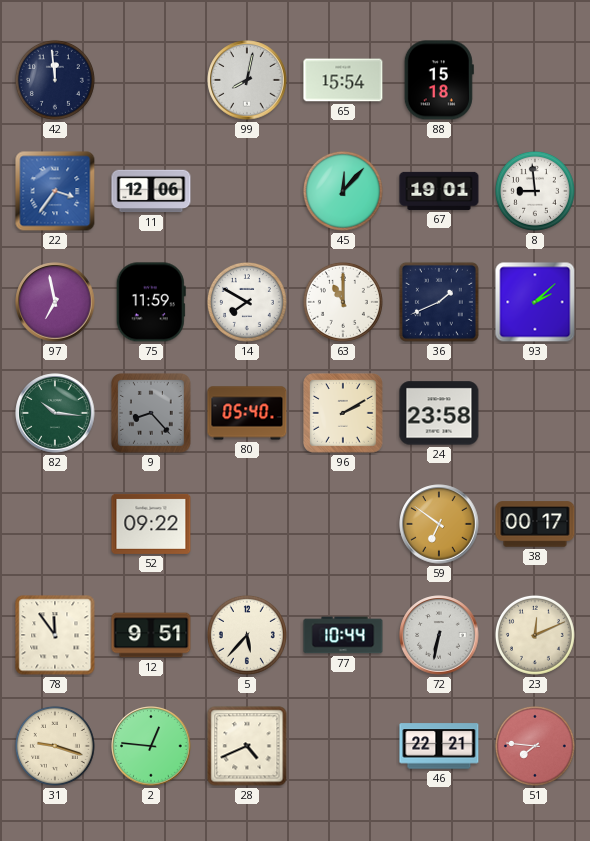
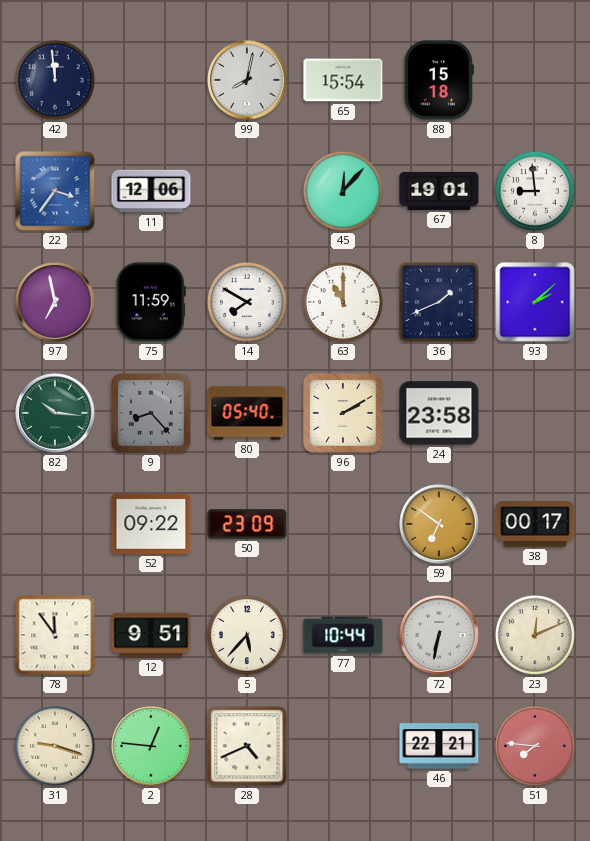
50: none -> 23:09
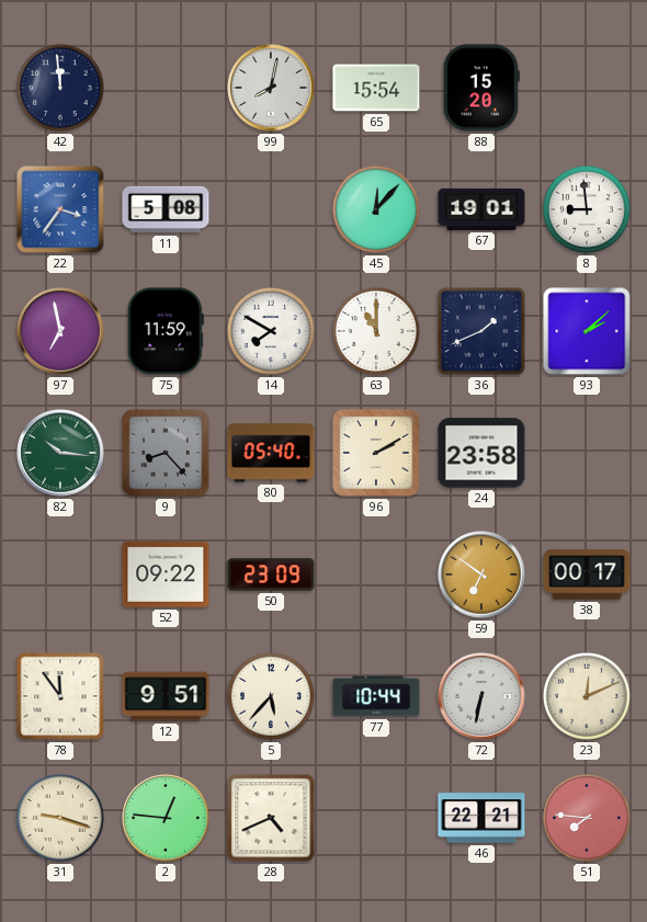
88: 15:18 -> 15:20
11: 12:06 -> 5:08
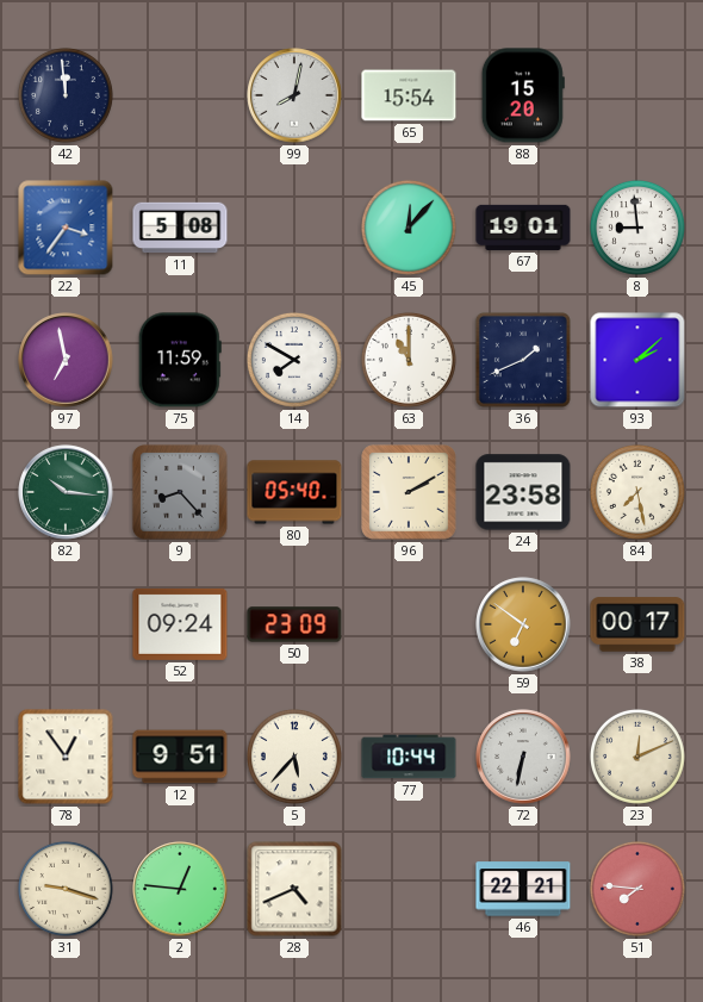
84: none -> 7:28
52: 09:22 -> 09:24
78: 11:54 -> 12:54
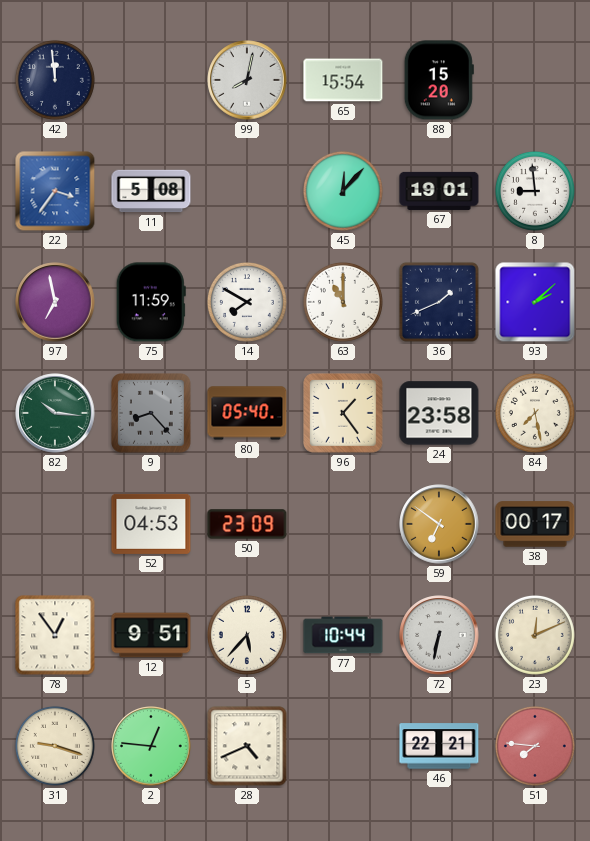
96: 2:10 -> 1:24
52: 09:24 -> 04:53
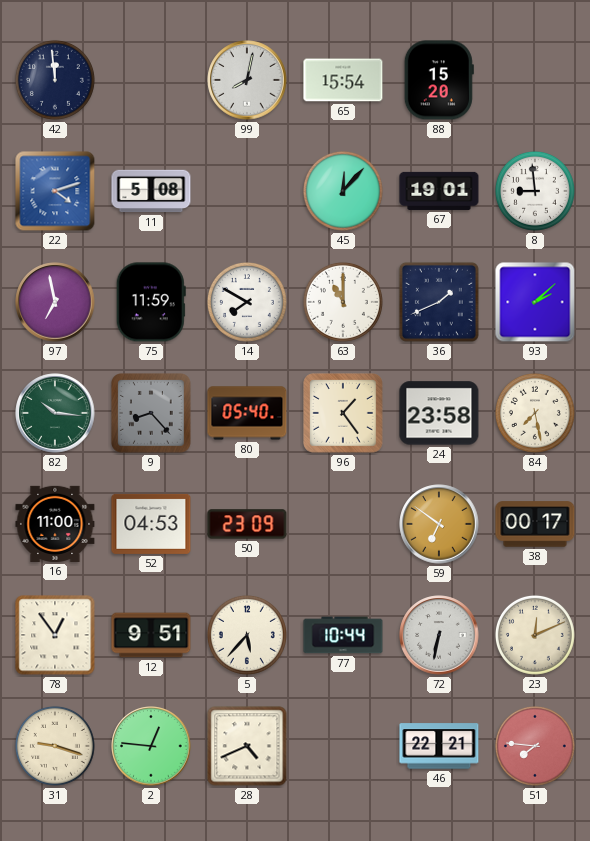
22: 3:36 -> 4:12
16: none -> 11:00
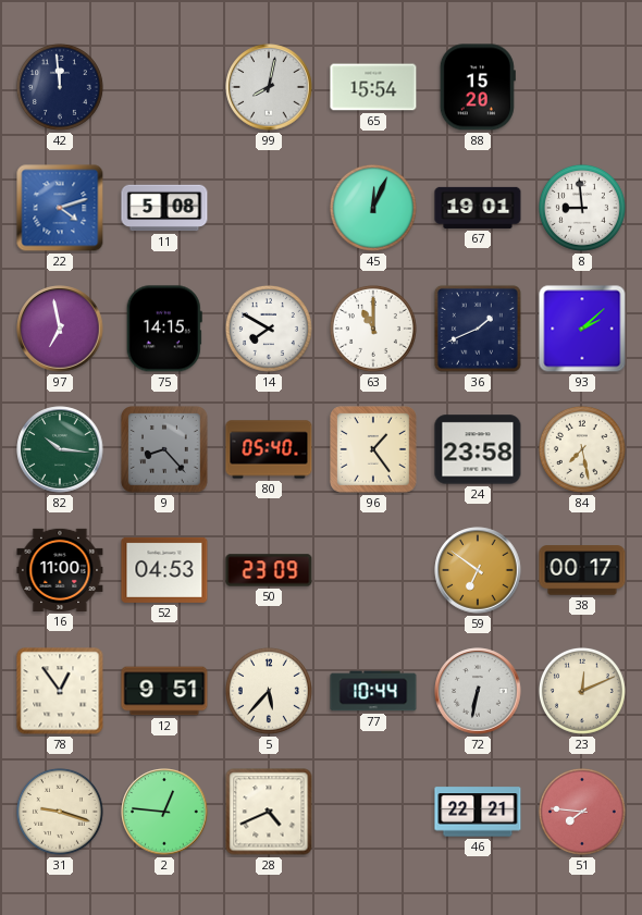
45: 12:07 -> 12:04
75: 11:59 -> 14:15
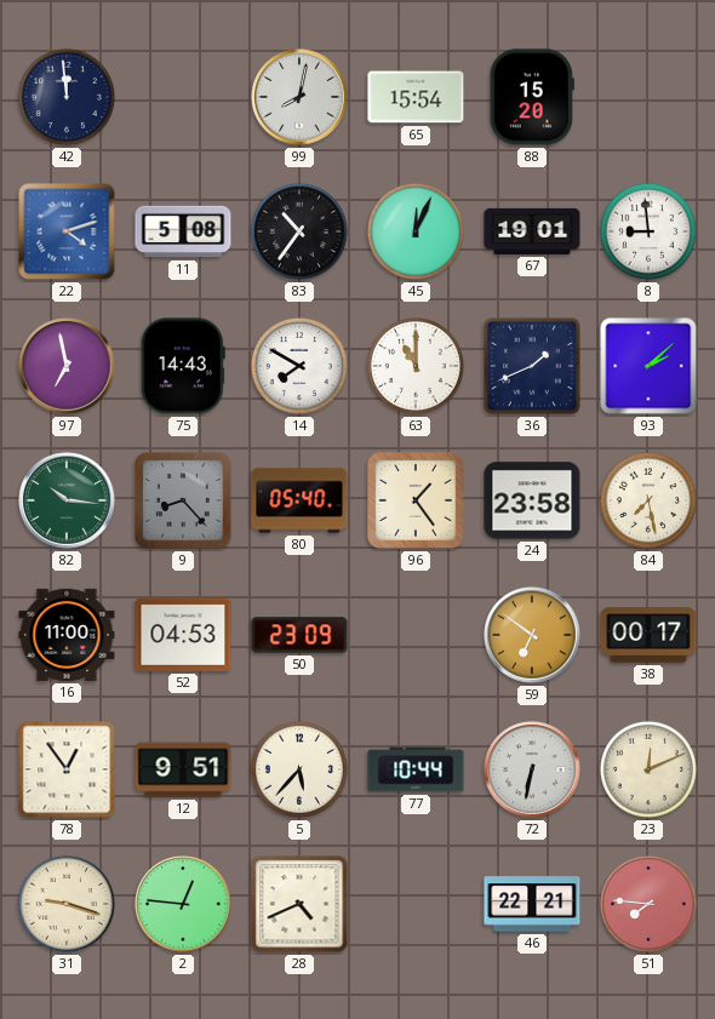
83: none -> 10:36
75: 14:15 -> 14:43
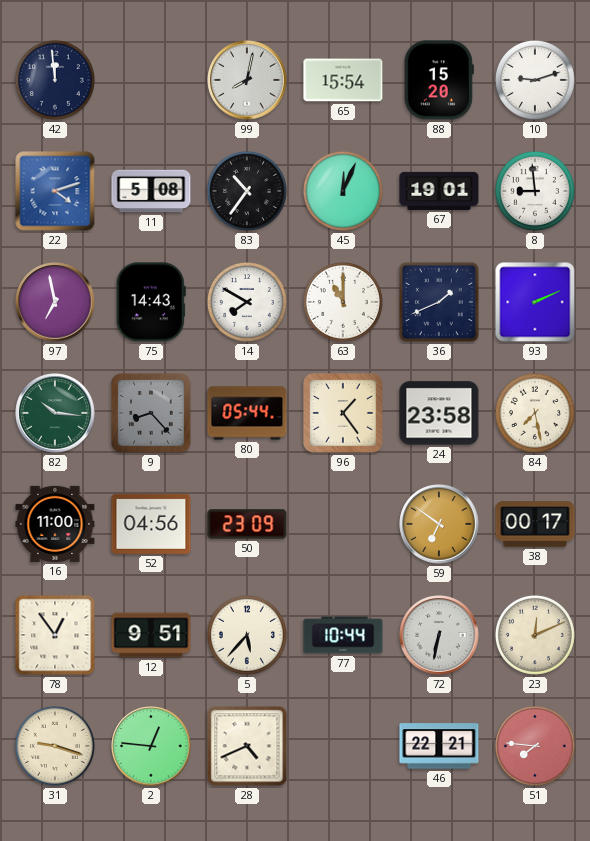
10: none -> 9:12
93: 2:08 -> 2:11
80: 05:40 -> 05:44
52: 04:53 -> 04:56
